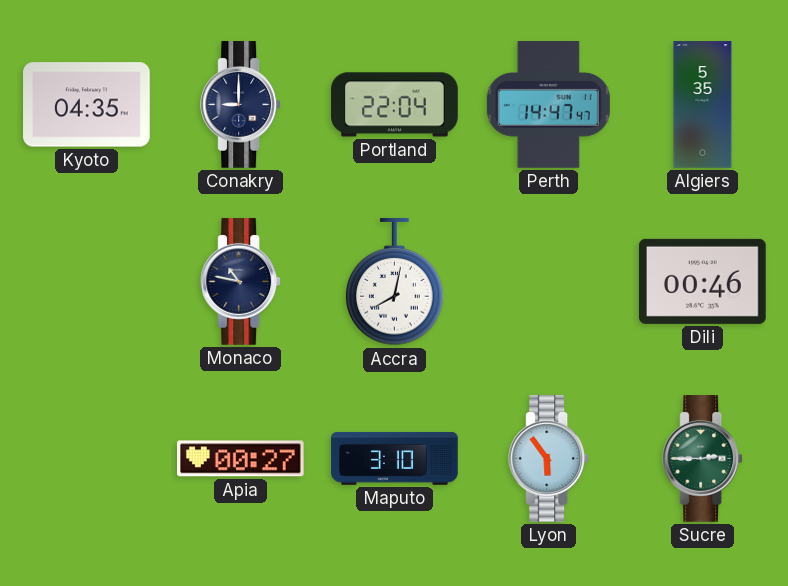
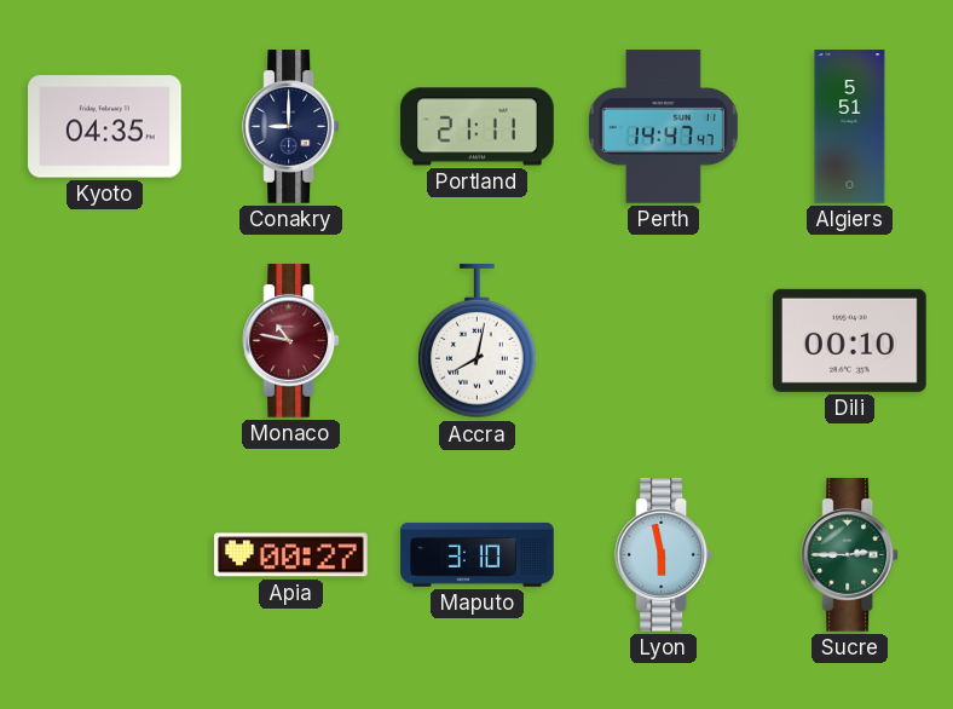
Portland: 22:04 -> 21:11
Algiers: 5:35 -> 5:51
Monaco dial: navy -> burgundy
Dili: 00:46 -> 00:10
Lyon: 5:54 -> 5:58
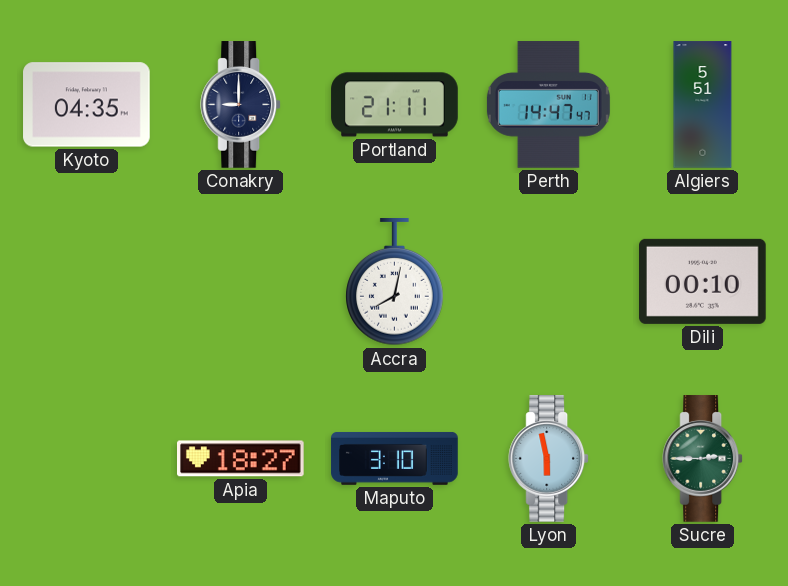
Monaco: 10:47 -> none
Apia: 00:27 -> 18:27
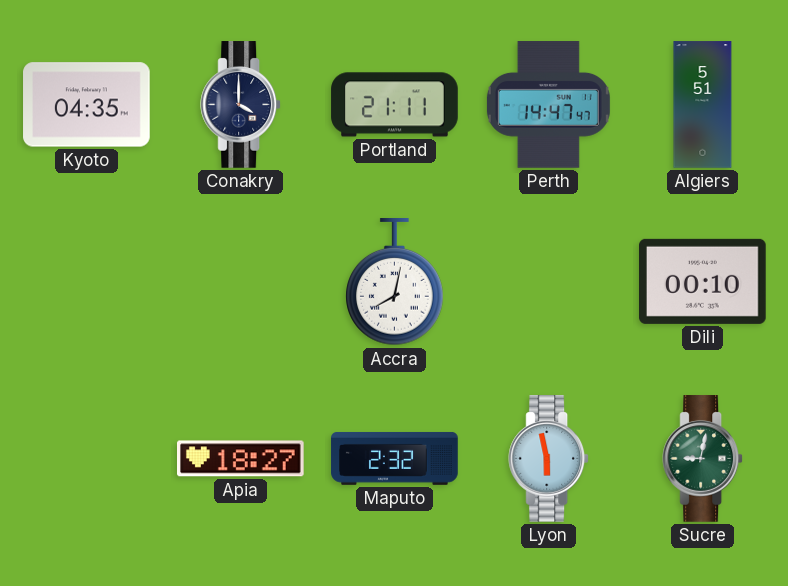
Conakry: 9:00 -> 4:00
Maputo: 3:10 -> 2:32
Sucre: 2:45 -> 9:02
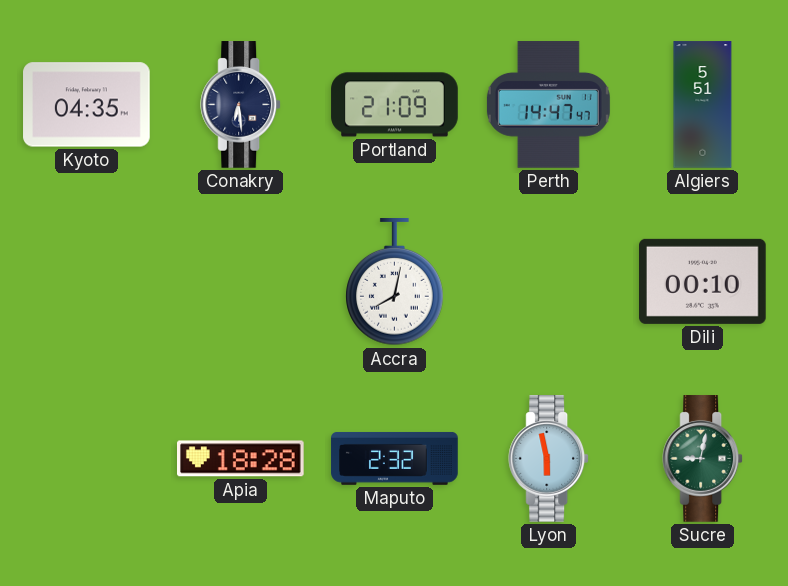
Conakry: 4:00 -> 6:29
Portland: 21:11 -> 21:09
Apia: 18:27 -> 18:28
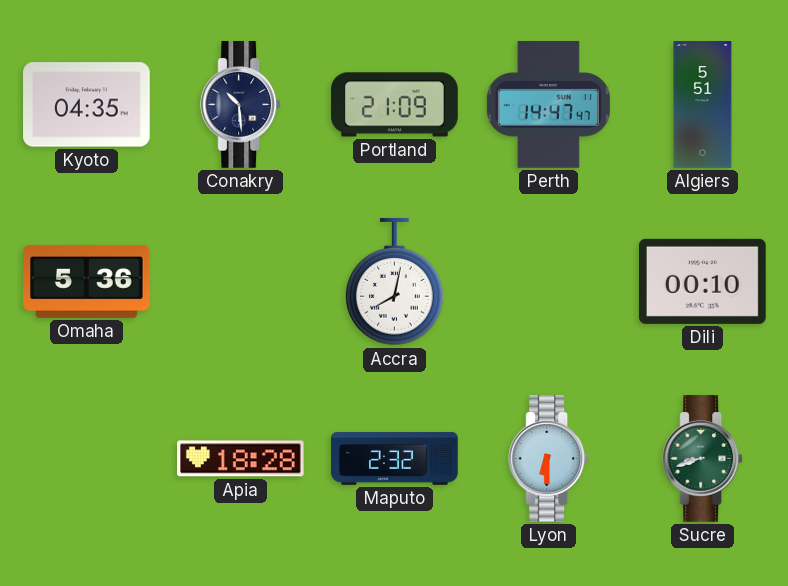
Conakry: 6:29 -> 10:29
Omaha: none -> 5:36
Lyon: 5:58 -> 6:30
Sucre: 9:02 -> 8:42
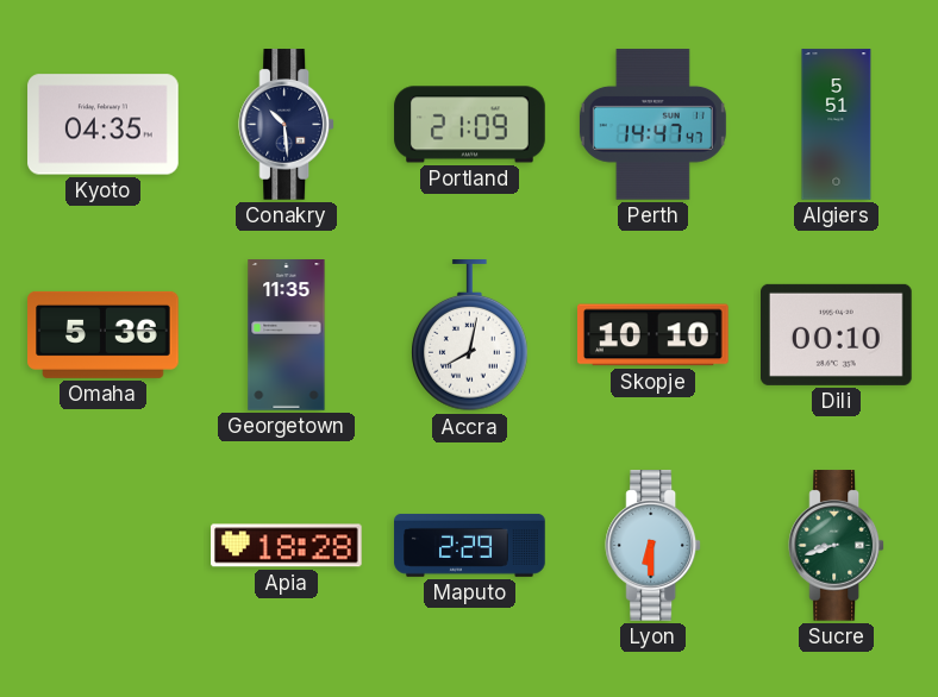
Georgetown: none -> 11:35
Skopje: none -> 10:10
Maputo: 2:32 -> 2:29
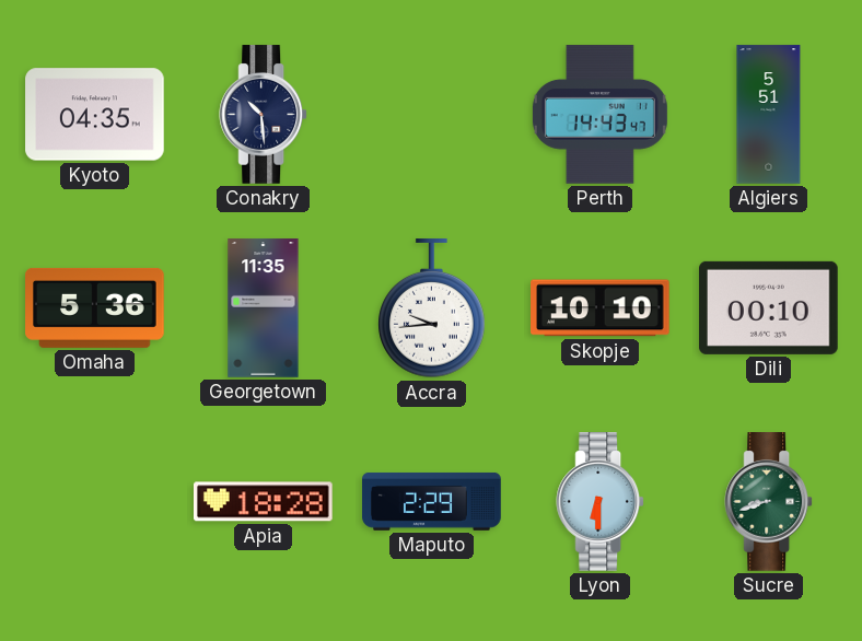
Portland: 21:09 -> none
Perth: 14:47 -> 14:43
Accra: 8:02 -> 9:44
